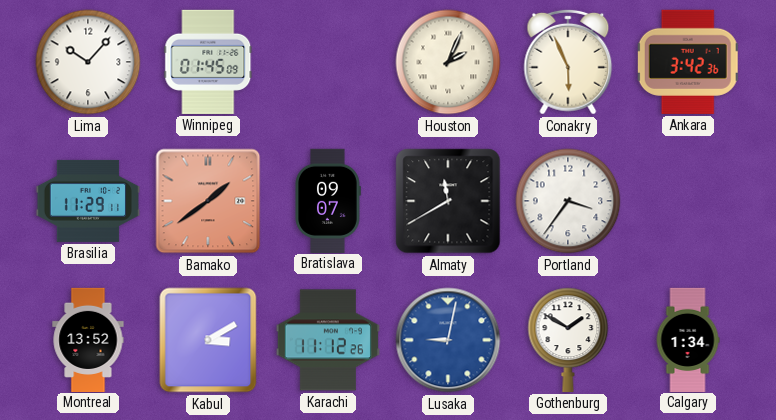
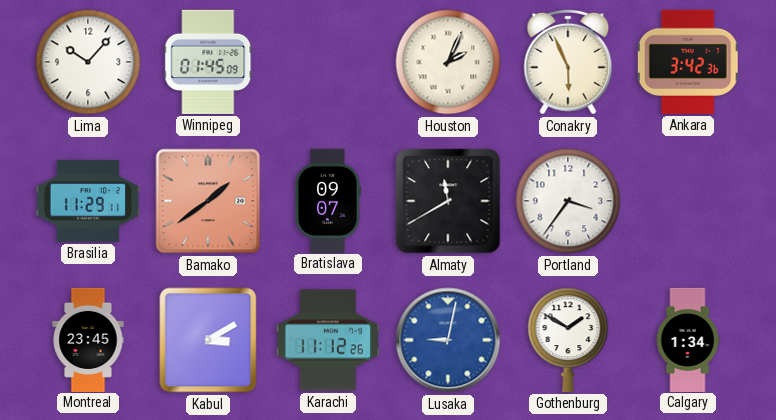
Montreal: 13:52 -> 23:45
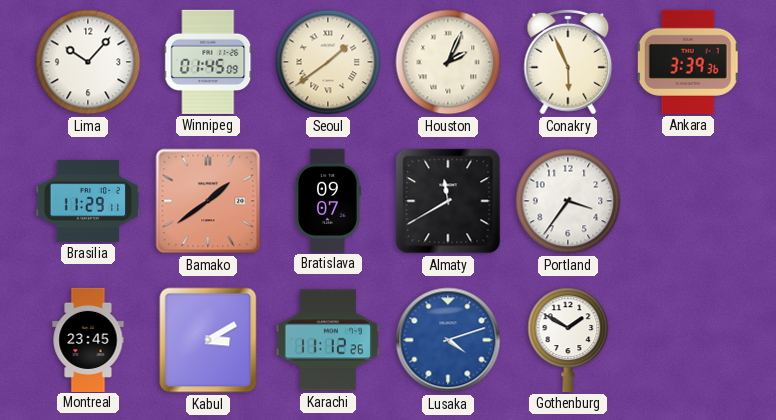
Seoul: none -> 1:39
Ankara: 3:42 -> 3:39
Lusaka: 9:02 -> 4:12
Calgary: 1:34 -> none
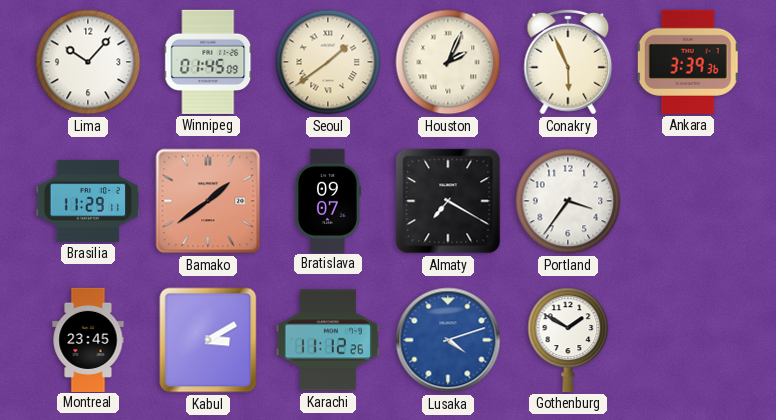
Almaty: 11:40 -> 7:20
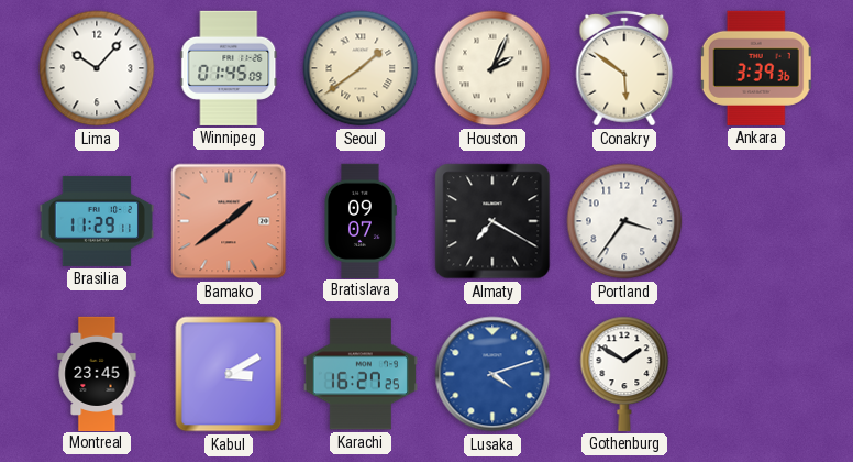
Conakry: 5:56 -> 5:51
Karachi: 11:12 -> 16:27
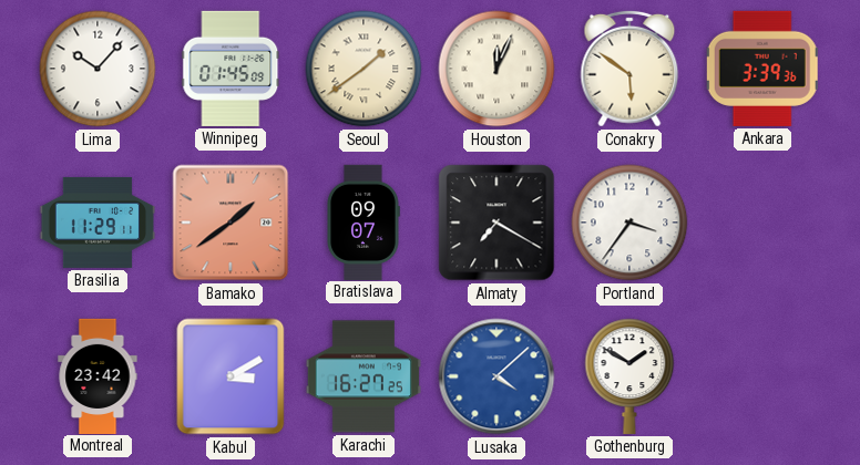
Houston: 2:04 -> 12:04
Montreal: 23:45 -> 23:42
Lusaka: 4:12 -> 4:08
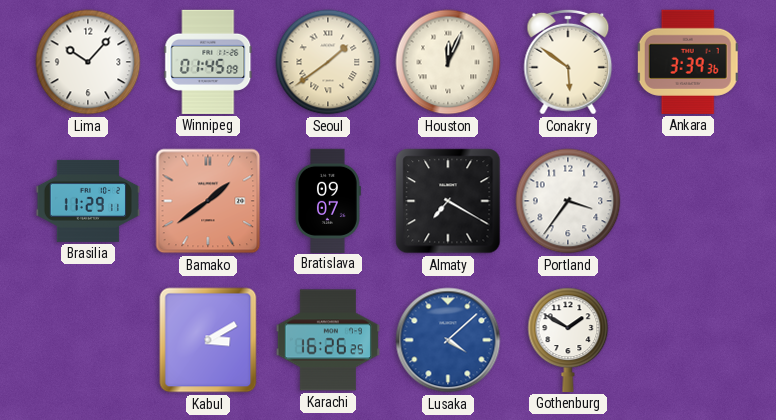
Montreal: 23:42 -> none
Karachi: 16:27 -> 16:26
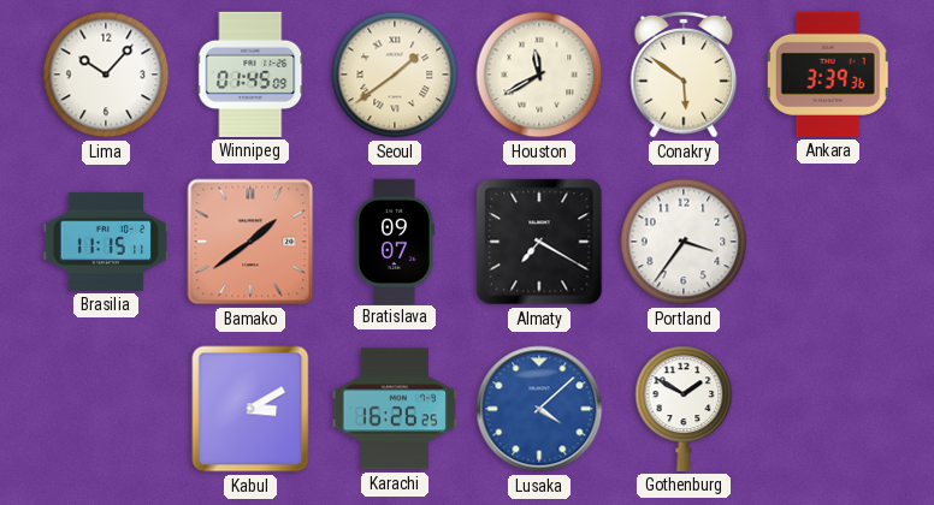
Houston: 12:04 -> 11:40
Brasilia: 11:29 -> 11:15
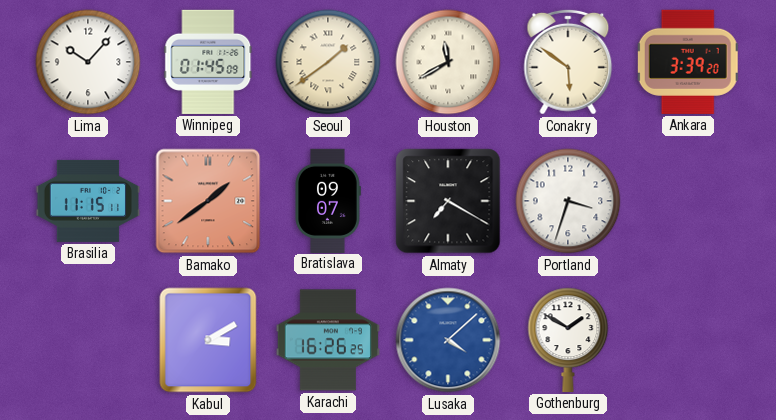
Ankara: 3:39:36 -> 3:39:20
Portland: 3:36 -> 3:33
